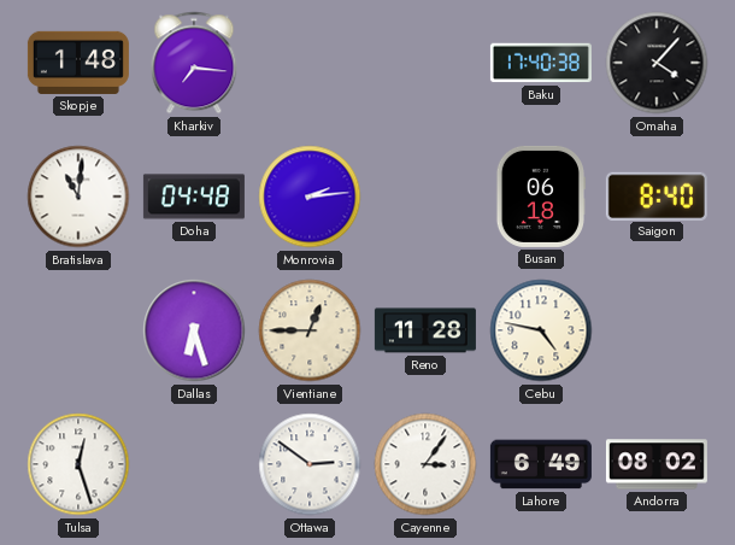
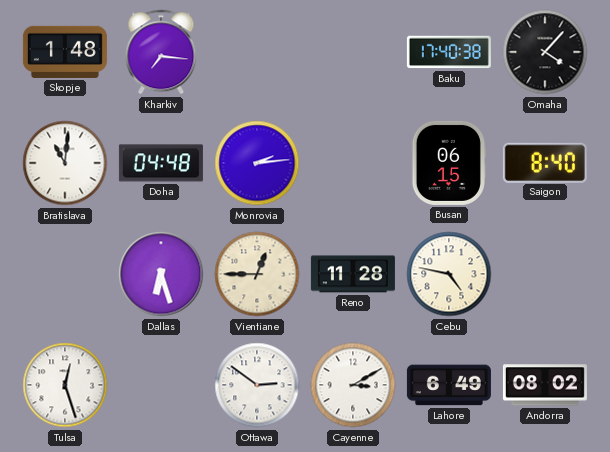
Busan: 06:18 -> 06:15
Cayenne: 3:06 -> 3:10
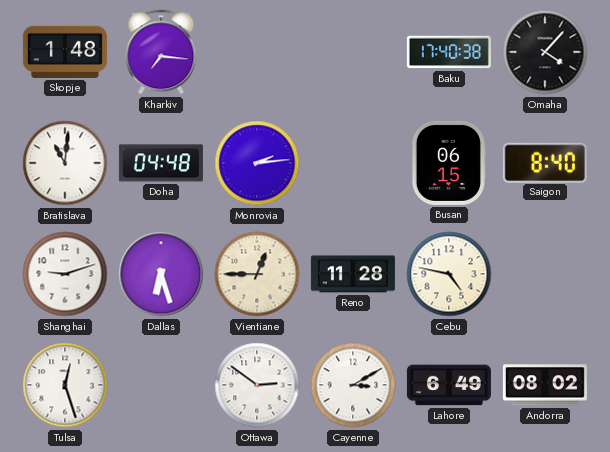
Shanghai: none -> 9:12
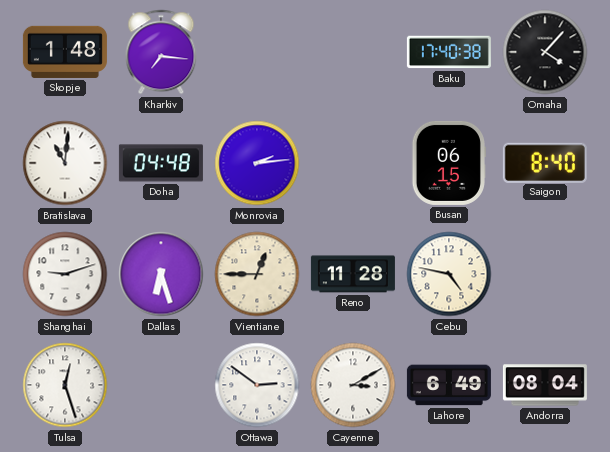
Andorra: 08:02 -> 08:04
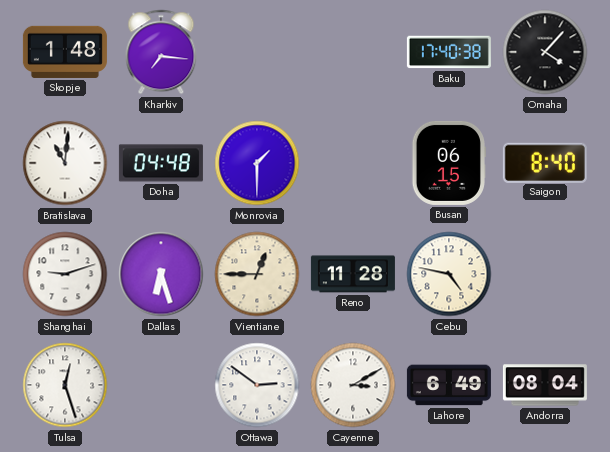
Monrovia: 2:14 -> 1:30
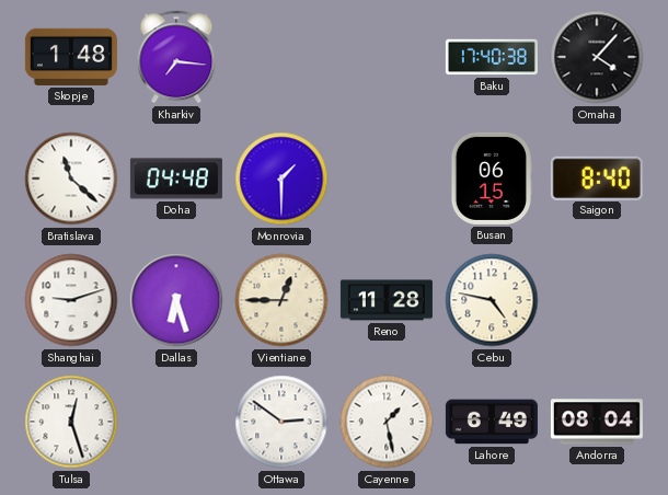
Bratislava: 11:01 -> 11:22
Cayenne: 3:10 -> 1:28
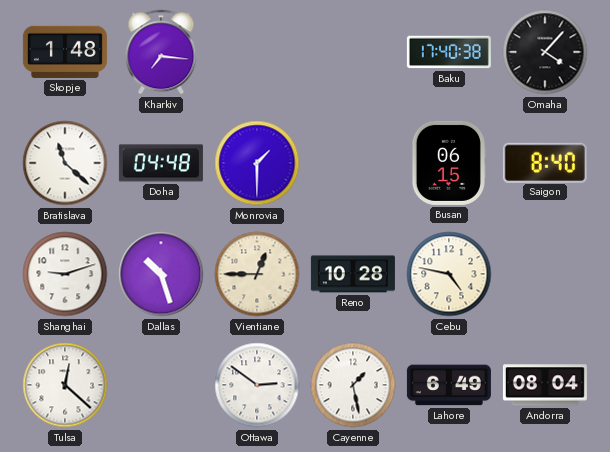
Dallas: 6:27 -> 10:27
Reno: 11:28 -> 10:28
Tulsa: 12:27 -> 12:22
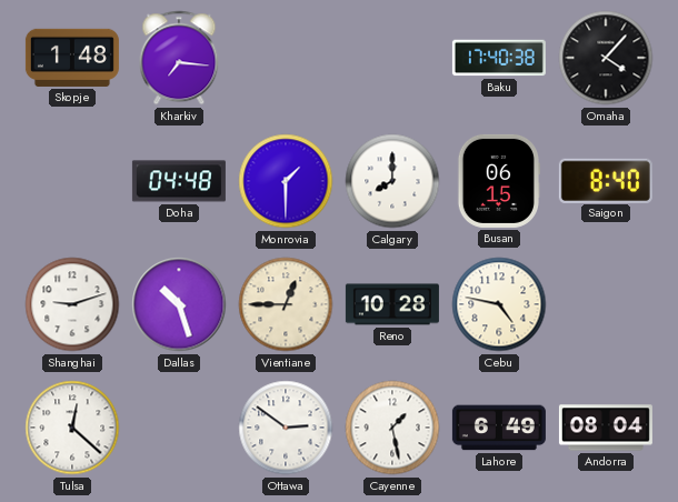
Bratislava: 11:22 -> none
Calgary: none -> 8:00
